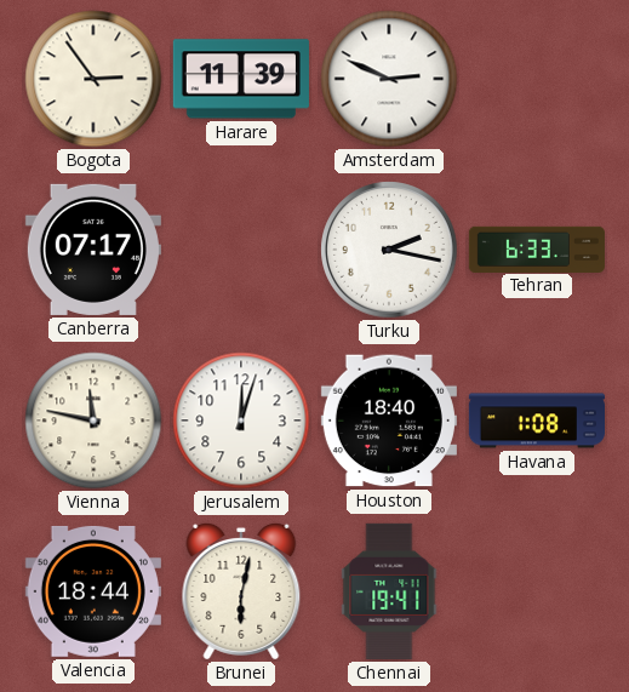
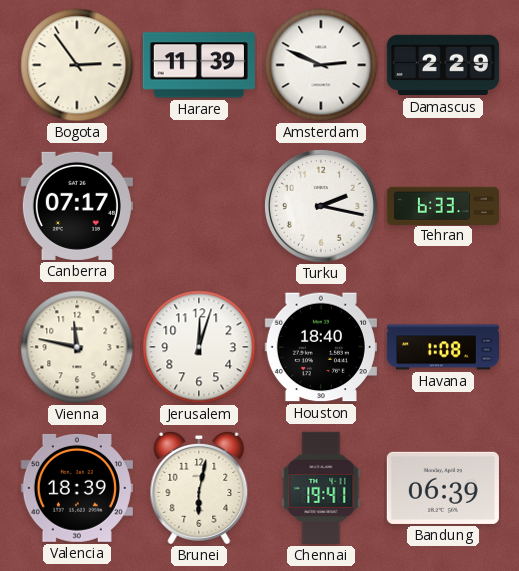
Damascus: none -> 2:29
Valencia: 18:44 -> 18:39
Bandung: none -> 06:39
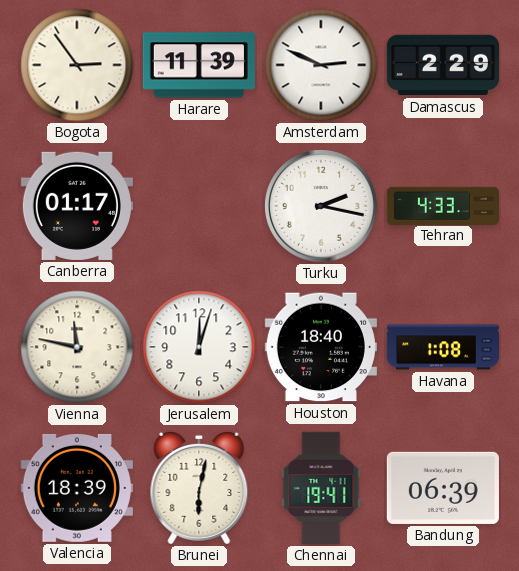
Canberra: 07:17 -> 01:17
Tehran: 6:33 -> 4:33
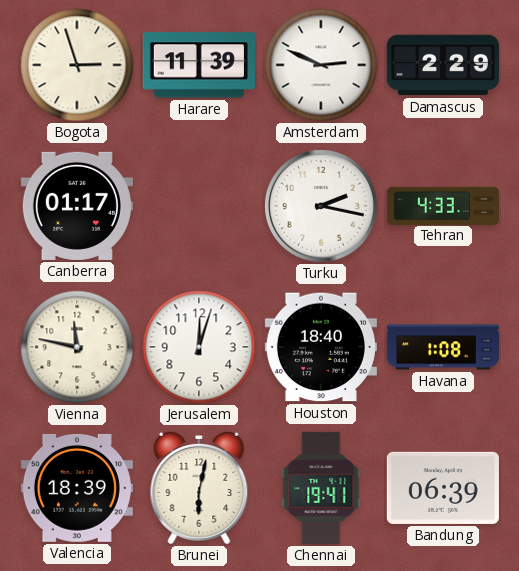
Bogota: 2:54 -> 2:57
